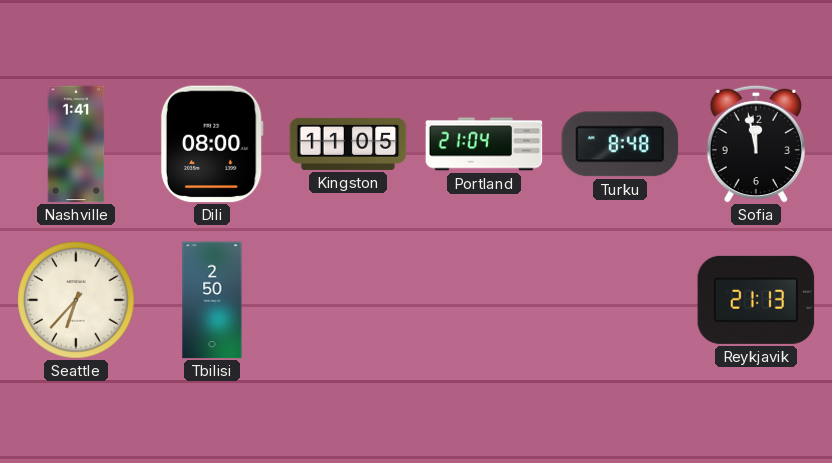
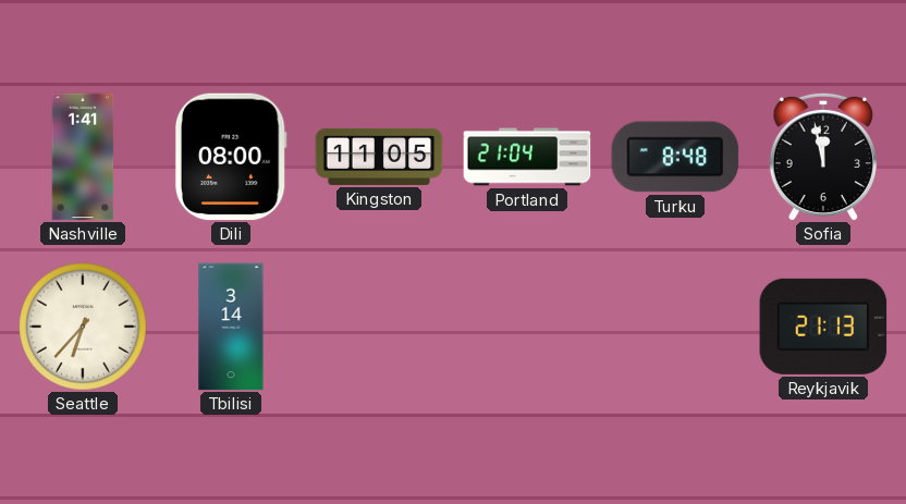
Tbilisi: 2:50 -> 3:14
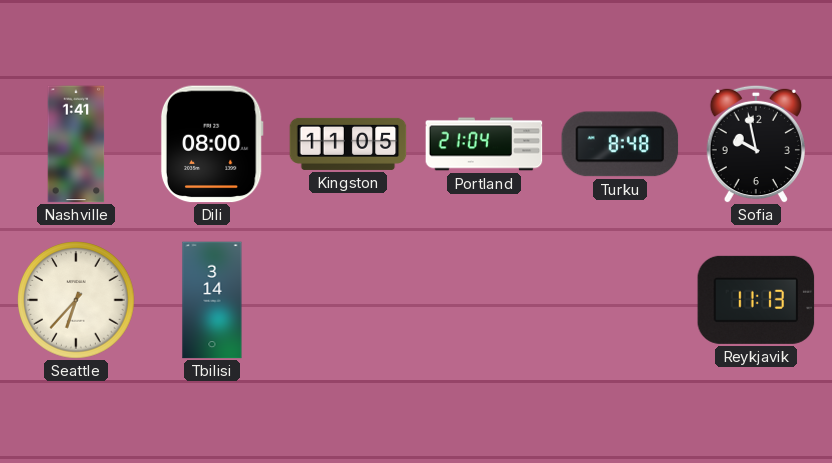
Sofia: 11:58 -> 9:58
Reykjavik: 21:13 -> 11:13
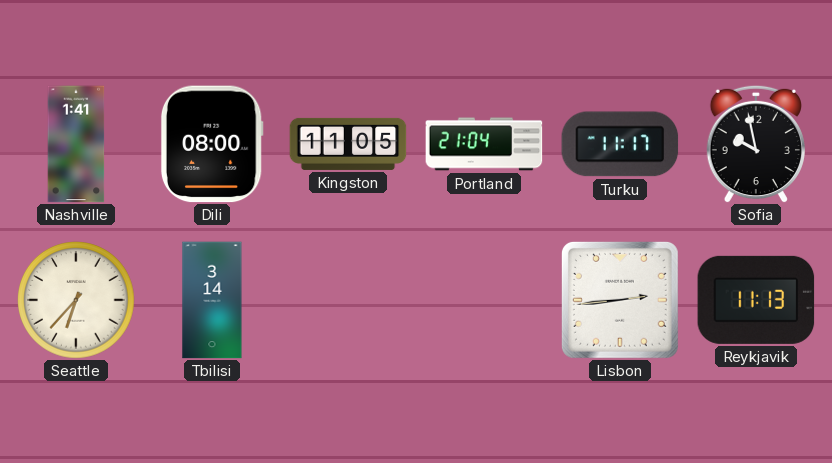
Turku: 8:48 -> 11:17
Lisbon: none -> 2:44
